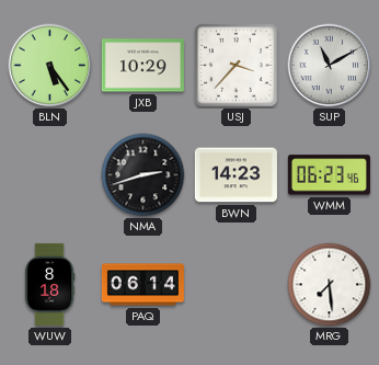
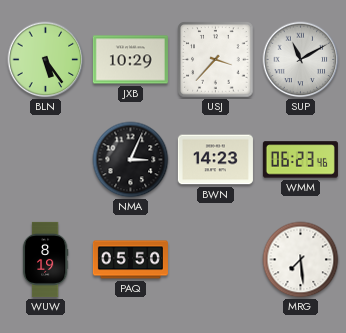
NMA: 2:42 -> 3:04
WUW: 8:18 -> 8:19
PAQ: 06:14 -> 05:50
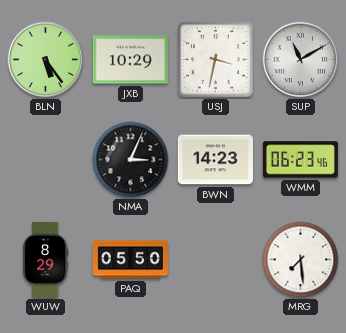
USJ: 3:37 -> 3:32
WUW: 8:19 -> 8:29
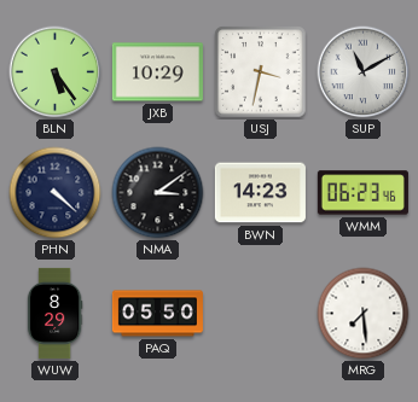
PHN: none -> 4:22
NMA: 3:04 -> 3:09
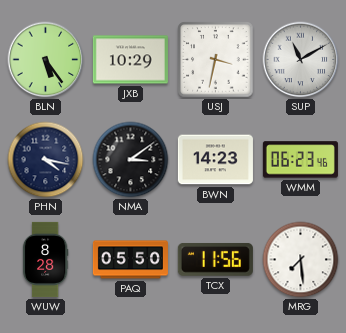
PHN: 4:22 -> 4:17
WUW: 8:29 -> 8:28
TCX: none -> 11:56
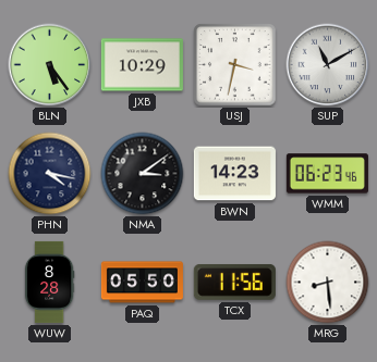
MRG: 7:29 -> 8:29
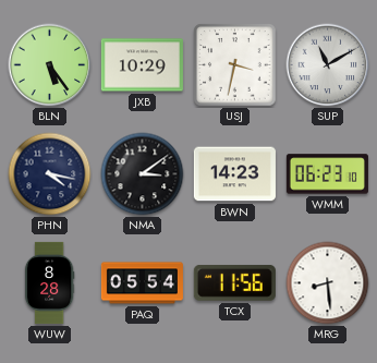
WMM: 06:23:46 -> 06:23:10
PAQ: 05:50 -> 05:54
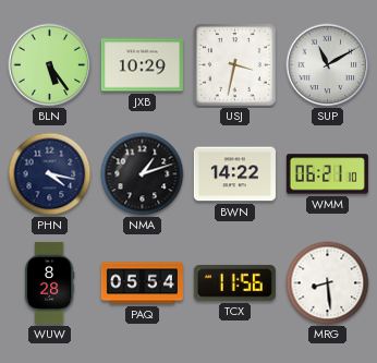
NMA: 3:09 -> 1:12
BWN: 14:23 -> 14:22
WMM: 06:23 -> 06:21
